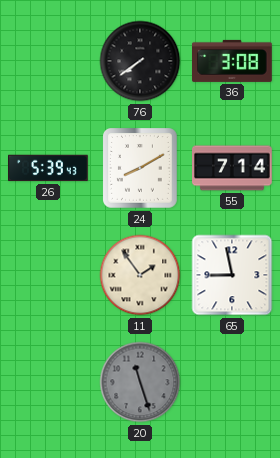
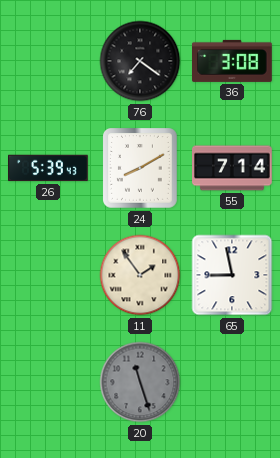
76: 7:39 -> 7:21
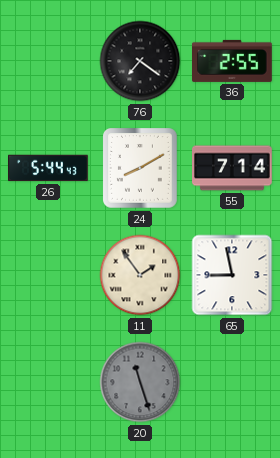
36: 3:08 -> 2:55
26: 5:39 -> 5:44
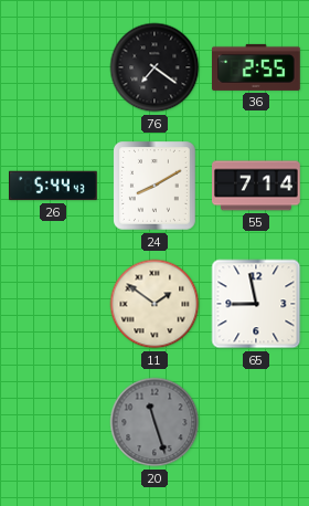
11: 1:54 -> 1:51
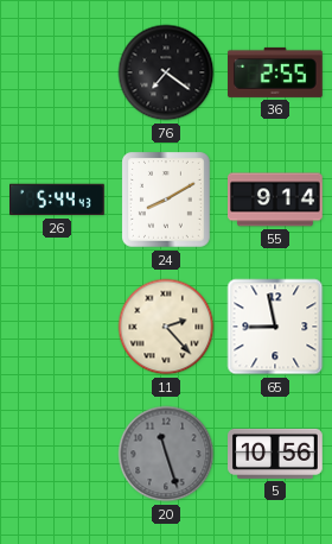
55: 7:14 -> 9:14
11: 1:51 -> 2:23
5: none -> 10:56
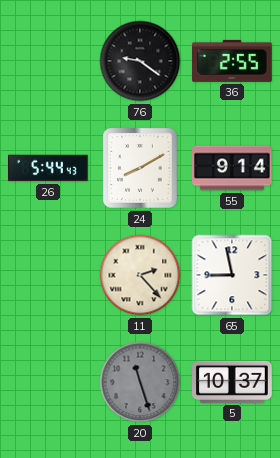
76: 7:21 -> 9:21
5: 10:56 -> 10:37
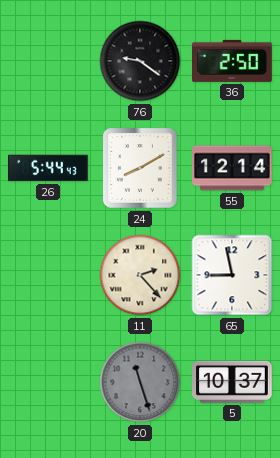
36: 2:55 -> 2:50
55: 9:14 -> 12:14
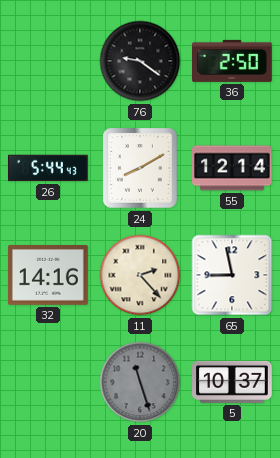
32: none -> 14:16
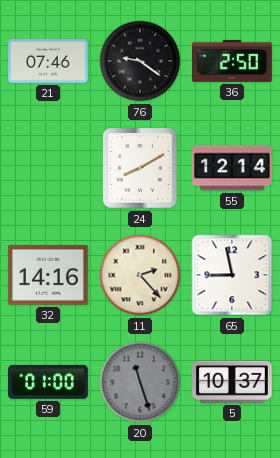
21: none -> 07:46
26: 5:44 -> none
59: none -> 01:00
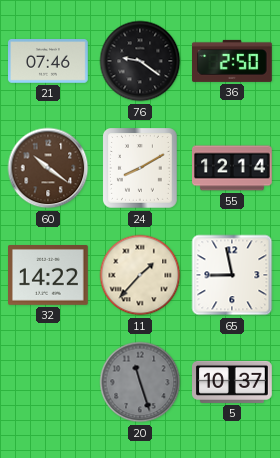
60: none -> 10:21
32: 14:16 -> 14:22
11: 2:23 -> 1:37
59: 01:00 -> none
